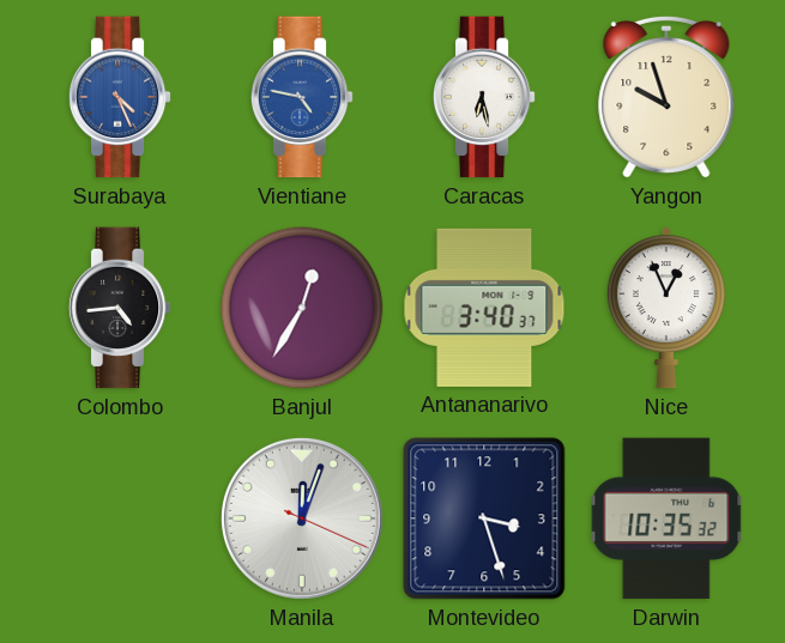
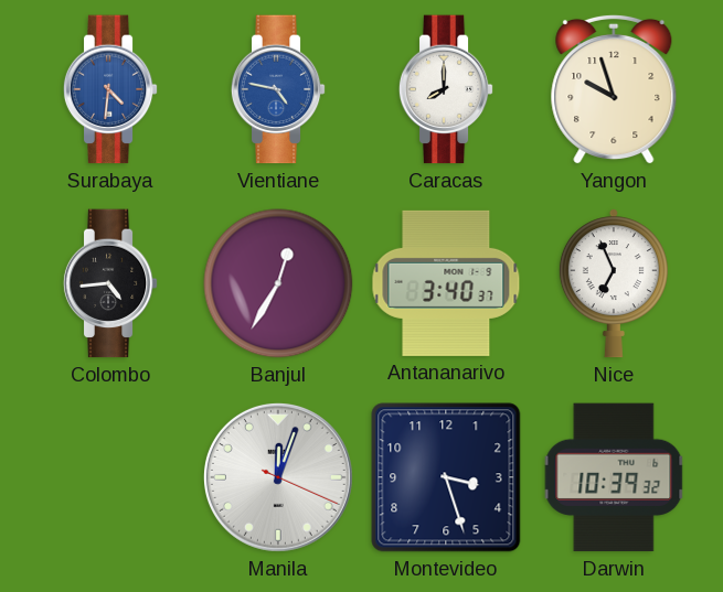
Surabaya: 4:26 -> 4:31
Caracas: 6:28 -> 8:00
Nice: 12:56 -> 6:56
Darwin: 10:35 -> 10:39
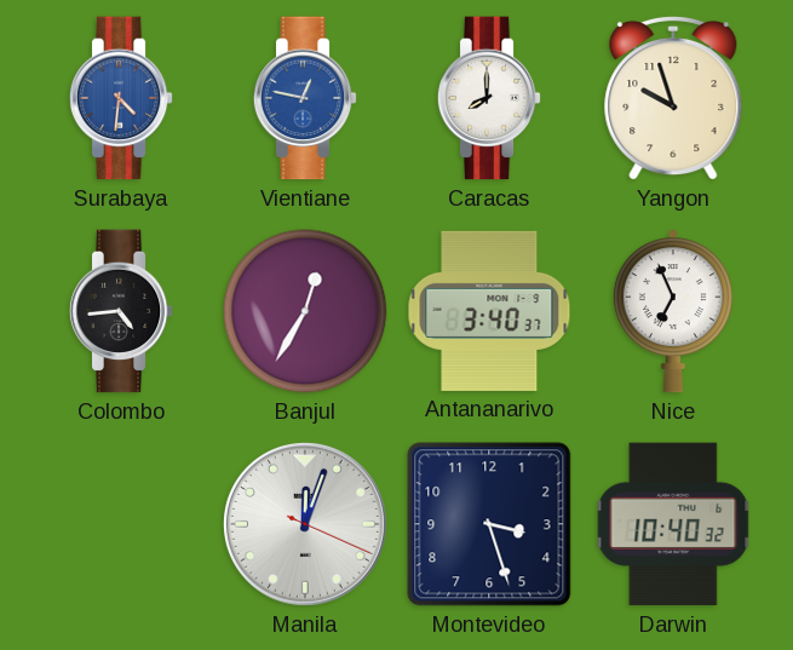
Vientiane: 4:47 -> 12:47
Darwin: 10:39 -> 10:40
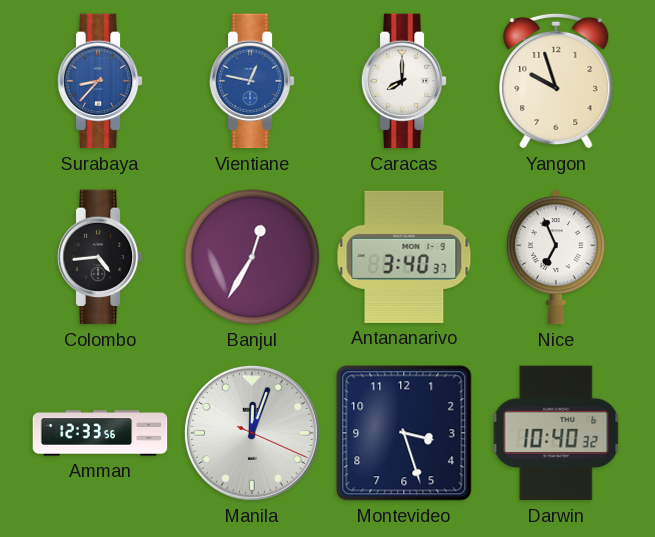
Surabaya: 4:31 -> 8:37
Amman: none -> 12:33
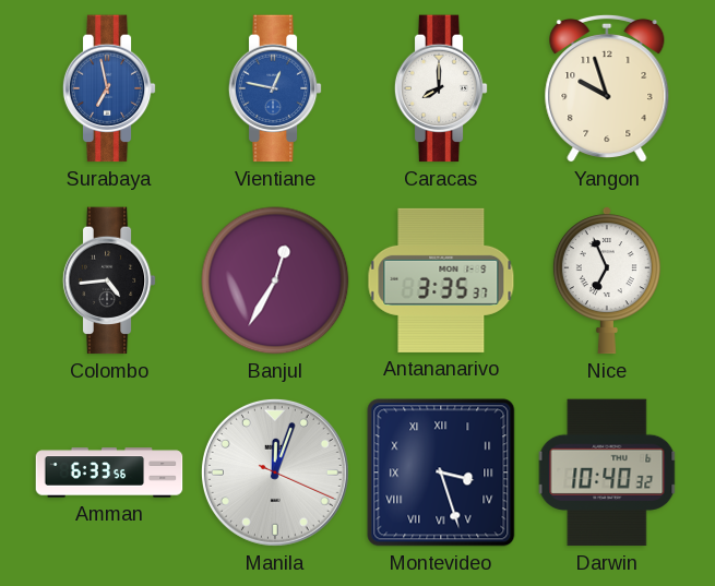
Surabaya: 8:37 -> 6:58
Antananarivo: 3:40 -> 3:35
Amman: 12:33 -> 6:33
Montevideo numerals: Arabic -> Roman
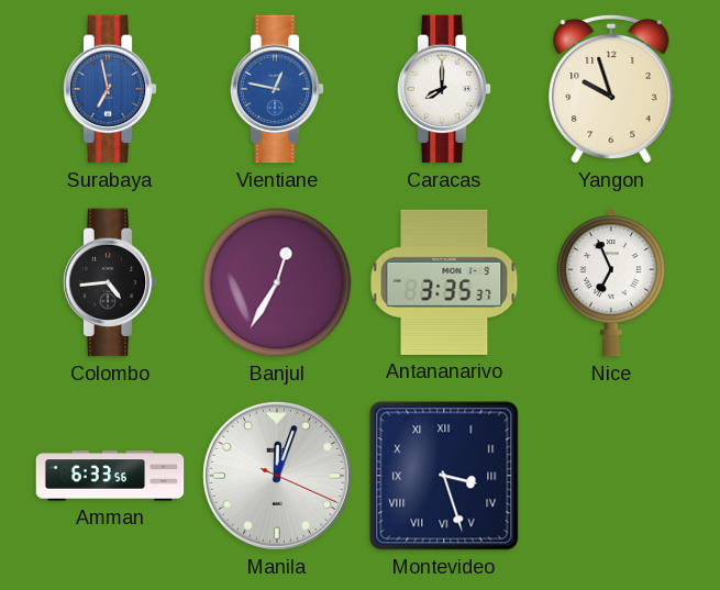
Darwin: 10:40 -> none
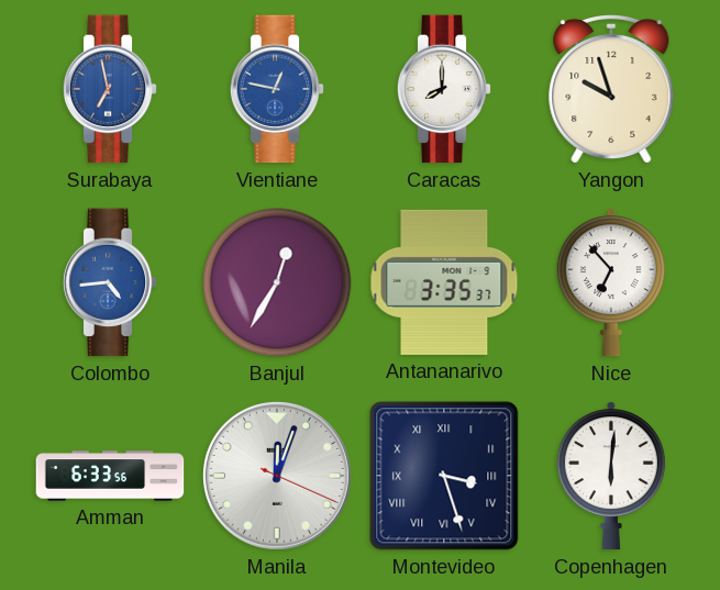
Colombo dial: black -> blue
Nice: 6:56 -> 6:53
Copenhagen: none -> 6:01
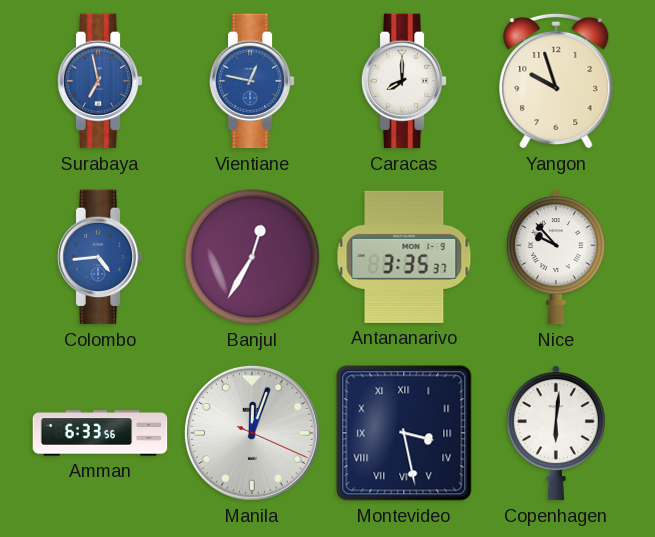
Nice: 6:53 -> 9:53
Montevideo: 3:27 -> 3:28
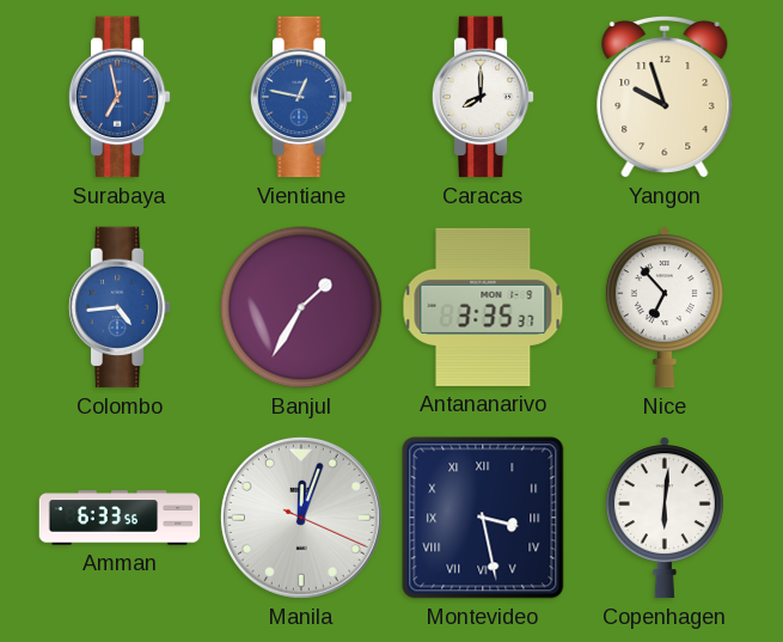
Banjul: 12:35 -> 1:35
Nice: 9:53 -> 6:53
